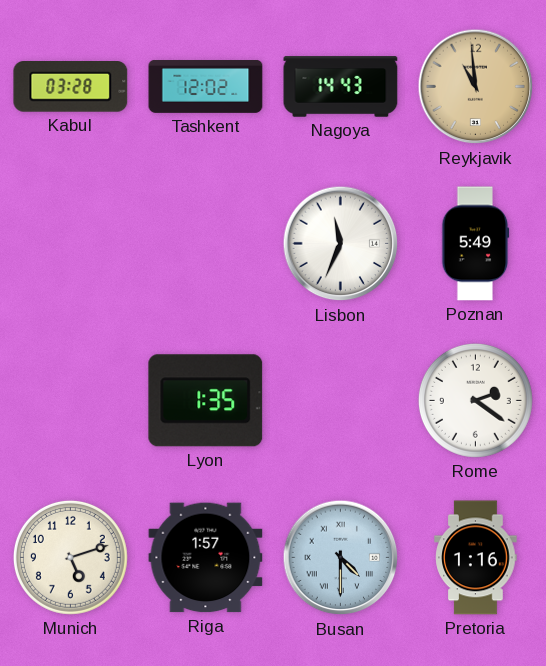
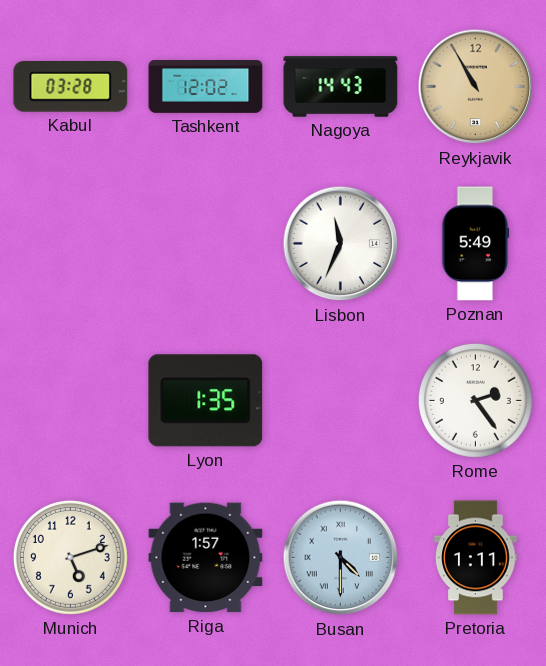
Reykjavik: 10:59 -> 10:55
Rome: 2:21 -> 2:24
Pretoria: 1:16 -> 1:11
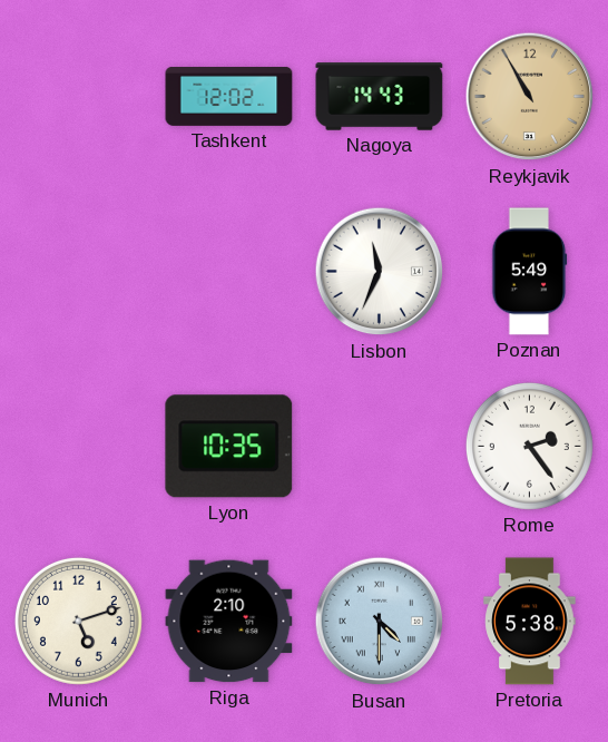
Kabul: 03:28 -> none
Lyon: 1:35 -> 10:35
Riga: 1:57 -> 2:10
Pretoria: 1:11 -> 5:38
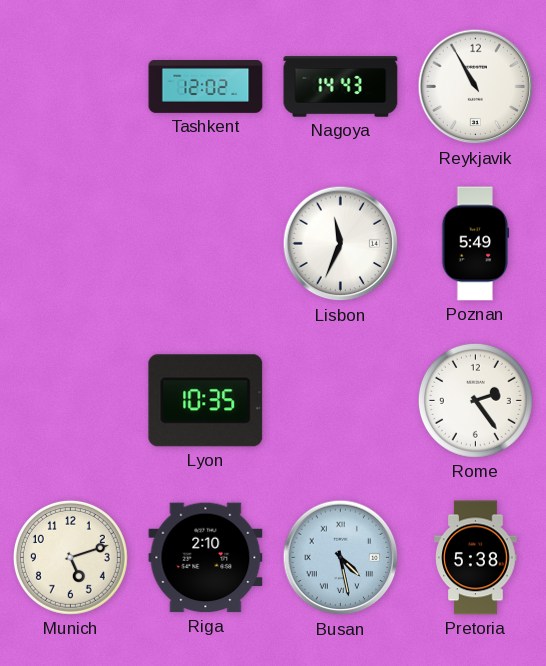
Reykjavik dial: champagne -> white
Busan: 4:30 -> 4:28
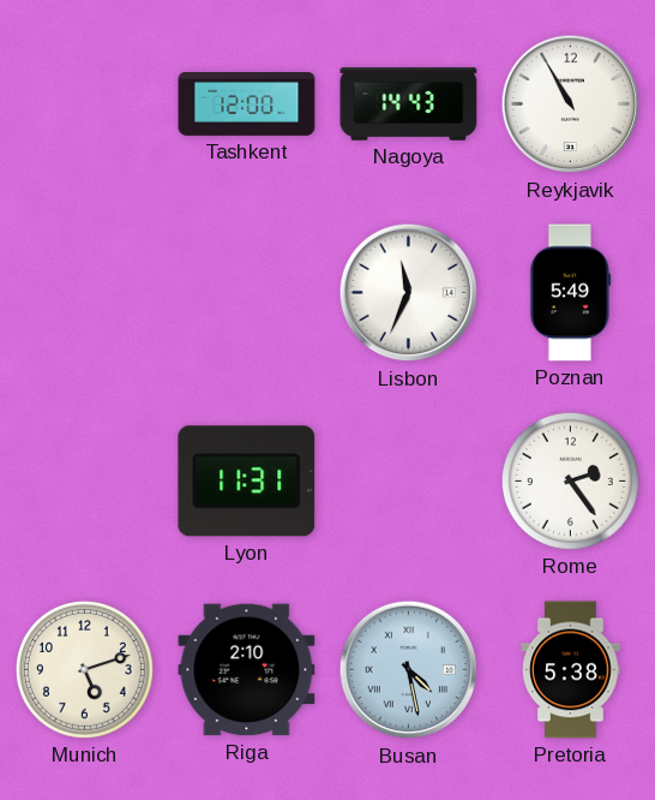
Tashkent: 12:02 -> 12:00
Lyon: 10:35 -> 11:31
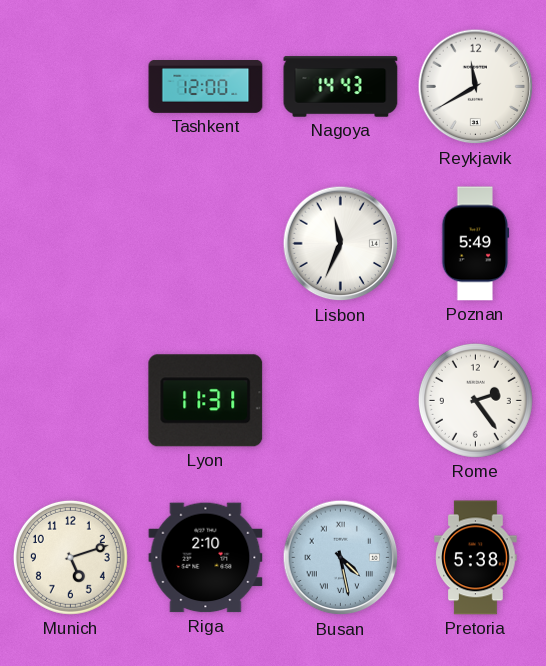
Reykjavik: 10:55 -> 11:40
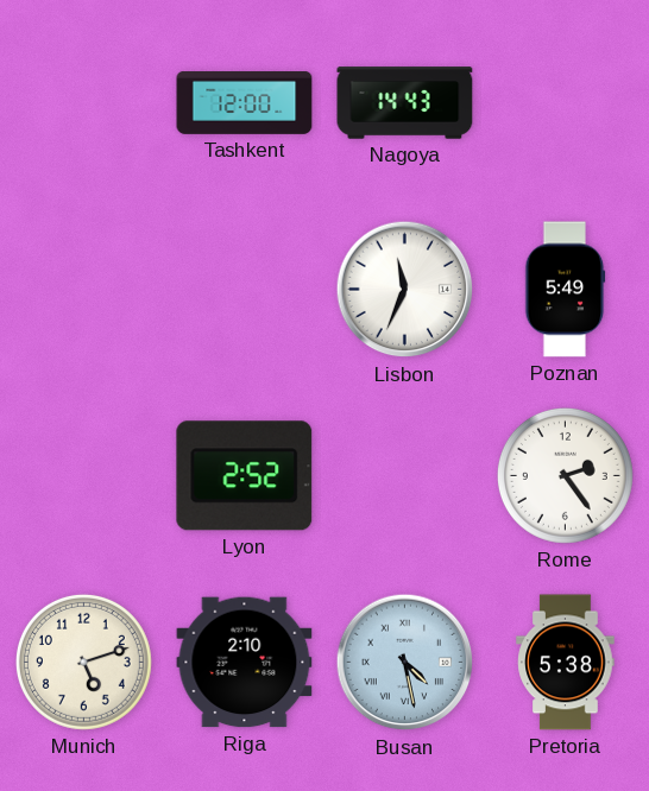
Reykjavik: 11:40 -> none
Lyon: 11:31 -> 2:52
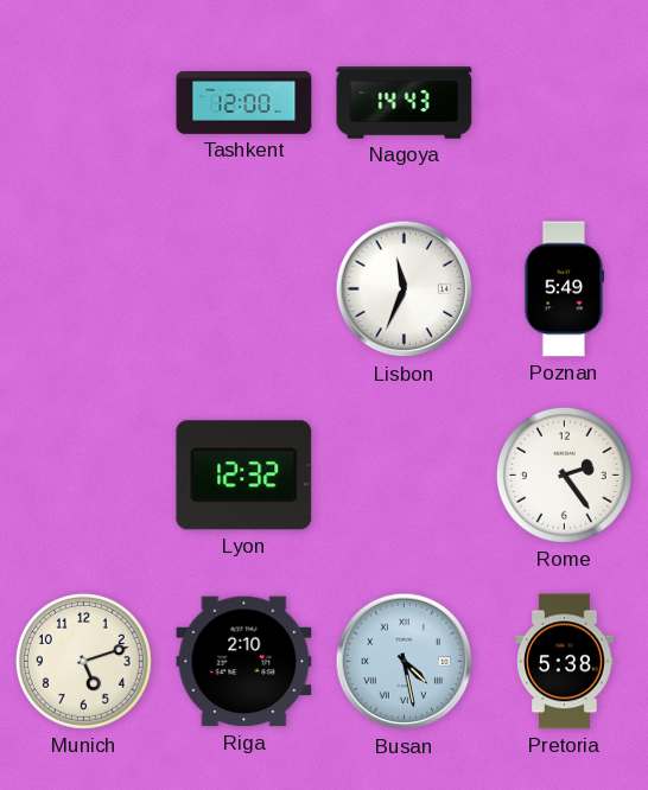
Lyon: 2:52 -> 12:32
